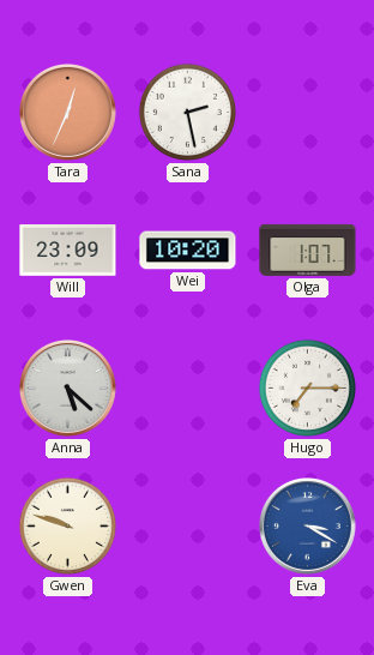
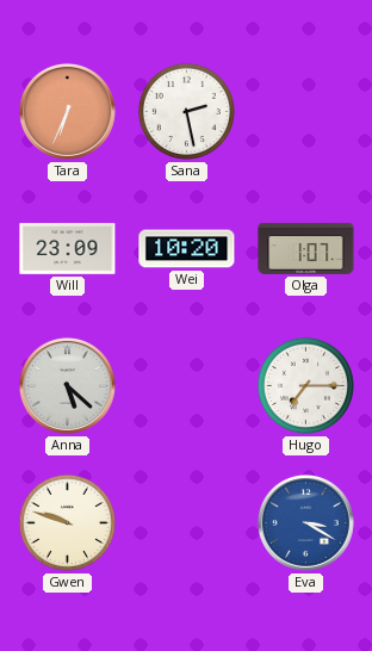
Tara: 12:34 -> 6:34
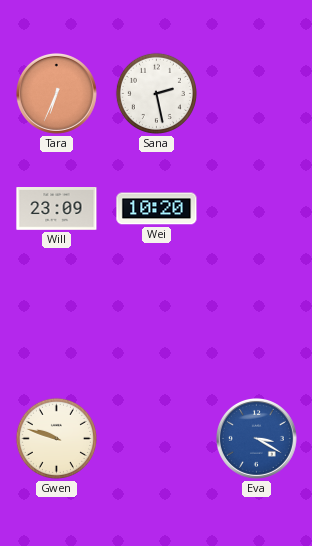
Olga: 1:07 -> none
Anna: 5:22 -> none
Hugo: 7:15 -> none
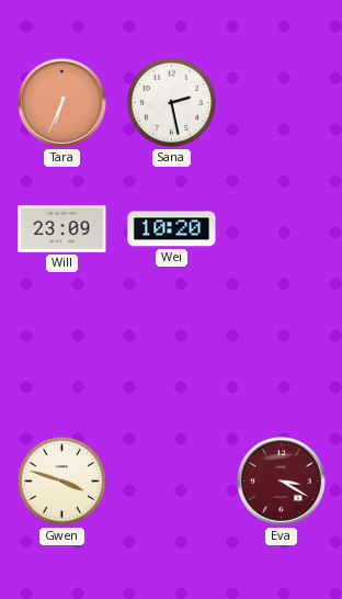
Gwen: 9:48 -> 3:48
Eva dial: blue -> burgundy
